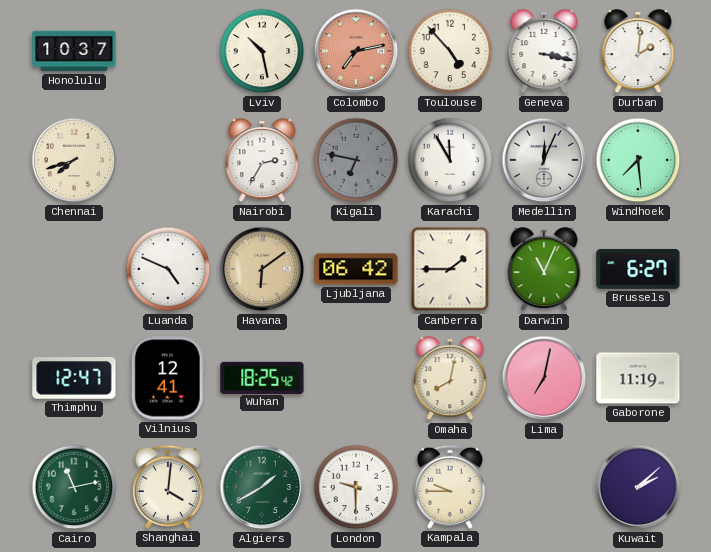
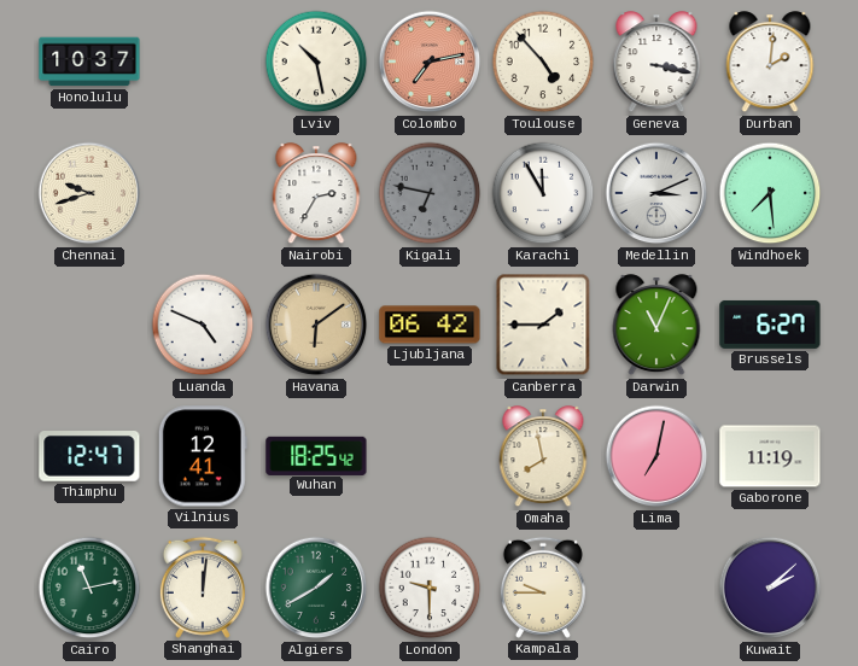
Chennai: 7:42 -> 9:42
Medellin: 12:04 -> 3:11
Omaha: 8:02 -> 7:58
Shanghai: 4:01 -> 12:01
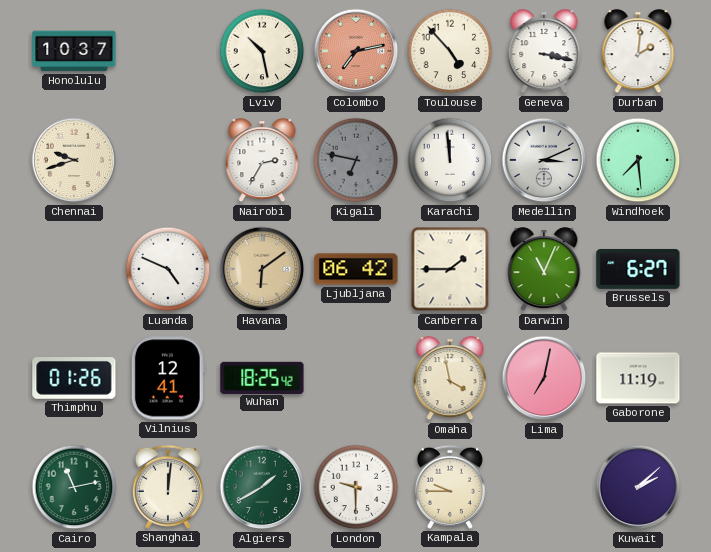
Karachi: 11:55 -> 11:59
Thimphu: 12:47 -> 01:26
Omaha: 7:58 -> 3:58
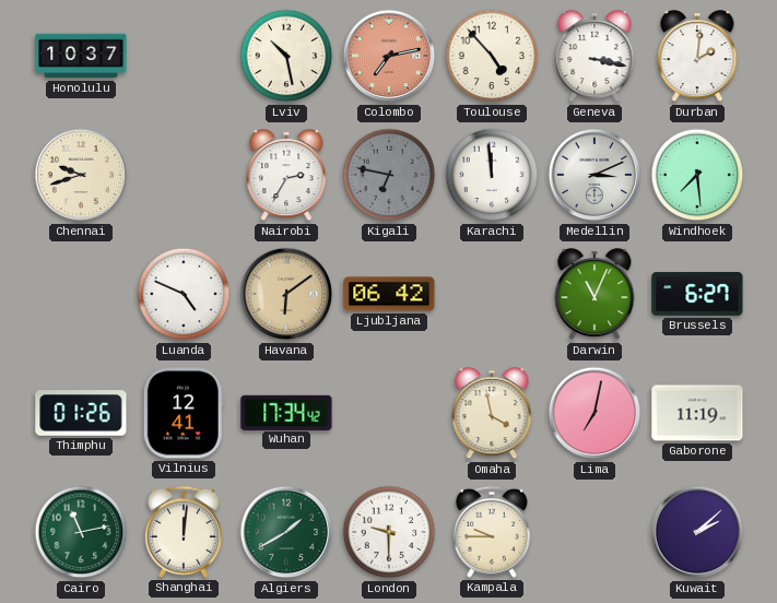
Canberra: 1:45 -> none
Wuhan: 18:25 -> 17:34
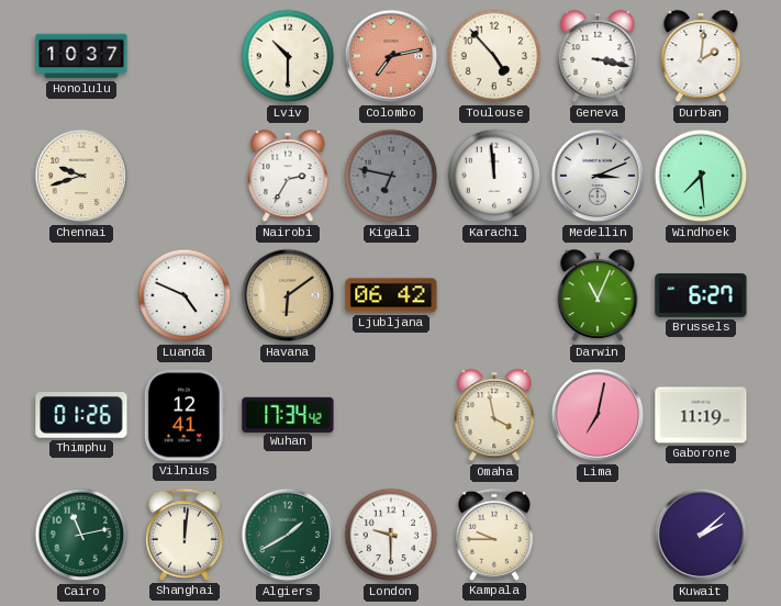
Lviv: 10:28 -> 10:30
